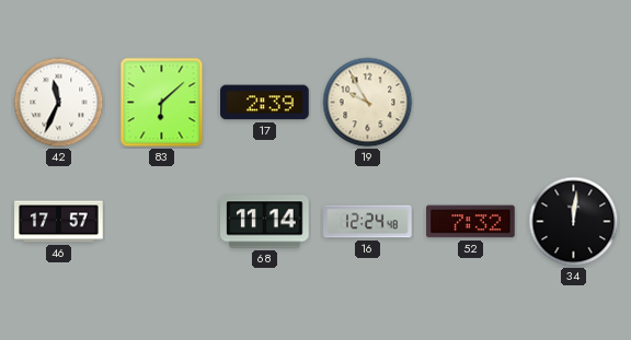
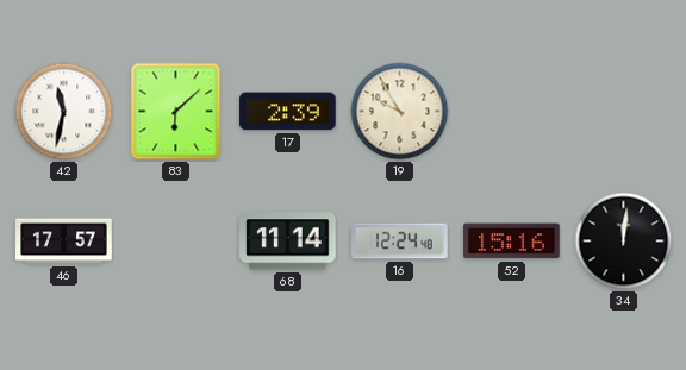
42: 11:34 -> 11:32
52: 7:32 -> 15:16
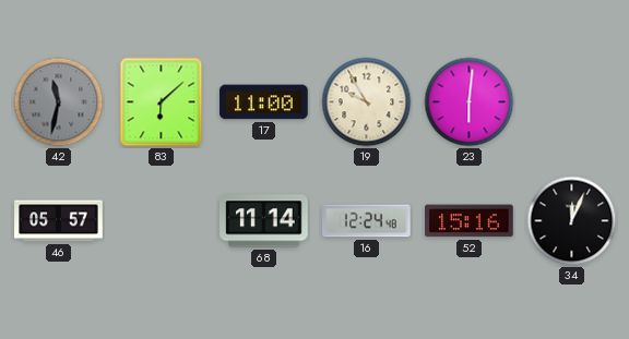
42 dial: white -> grey
17: 2:39 -> 11:00
23: none -> 6:01
46: 17:57 -> 05:57
34: 12:01 -> 12:04
